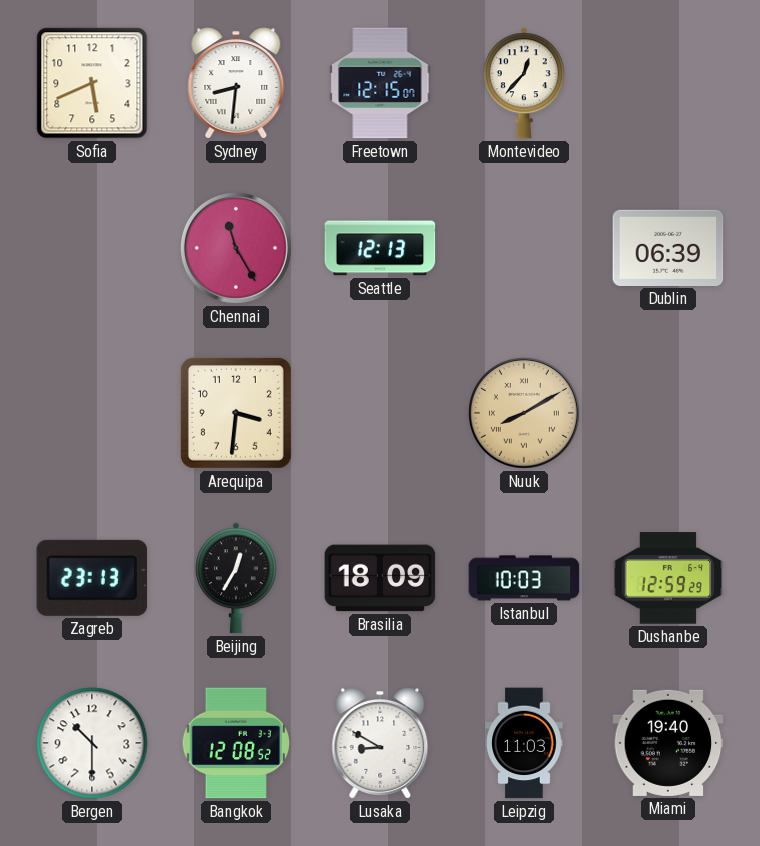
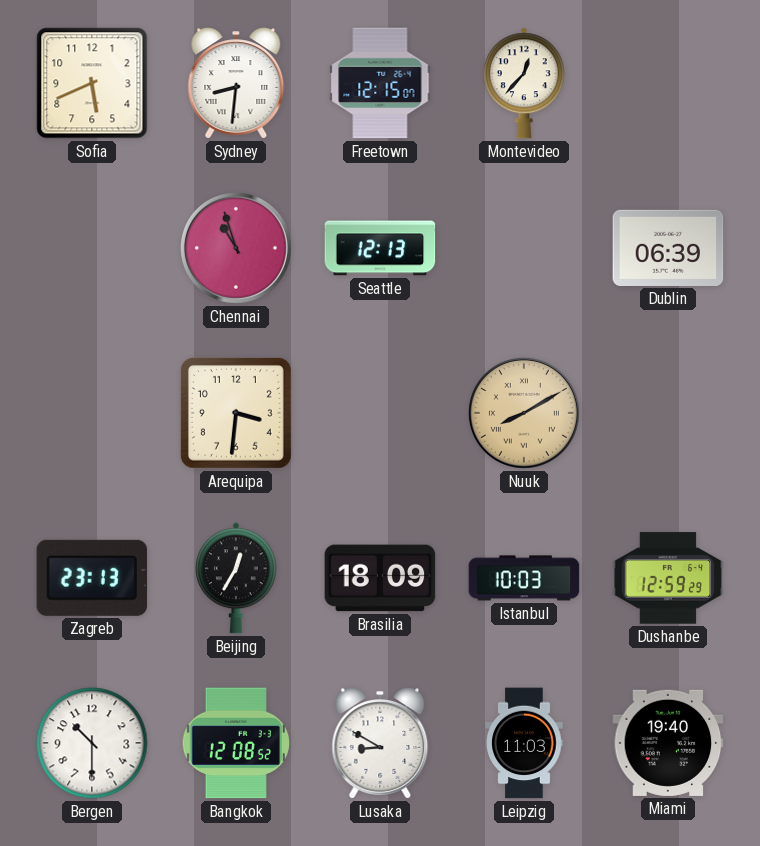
Chennai: 11:25 -> 10:57
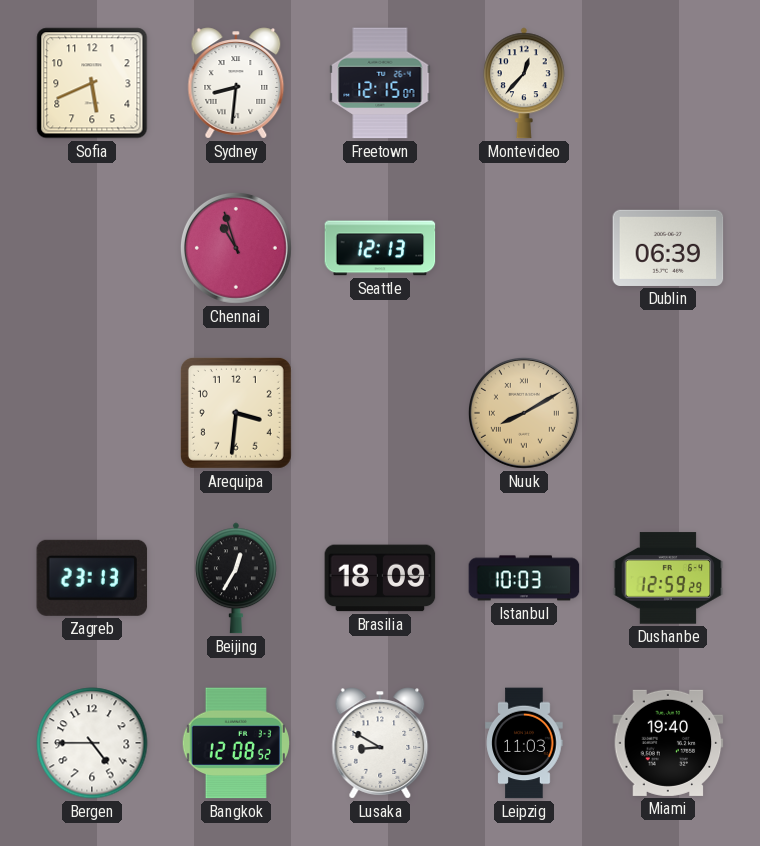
Bergen: 10:30 -> 4:45
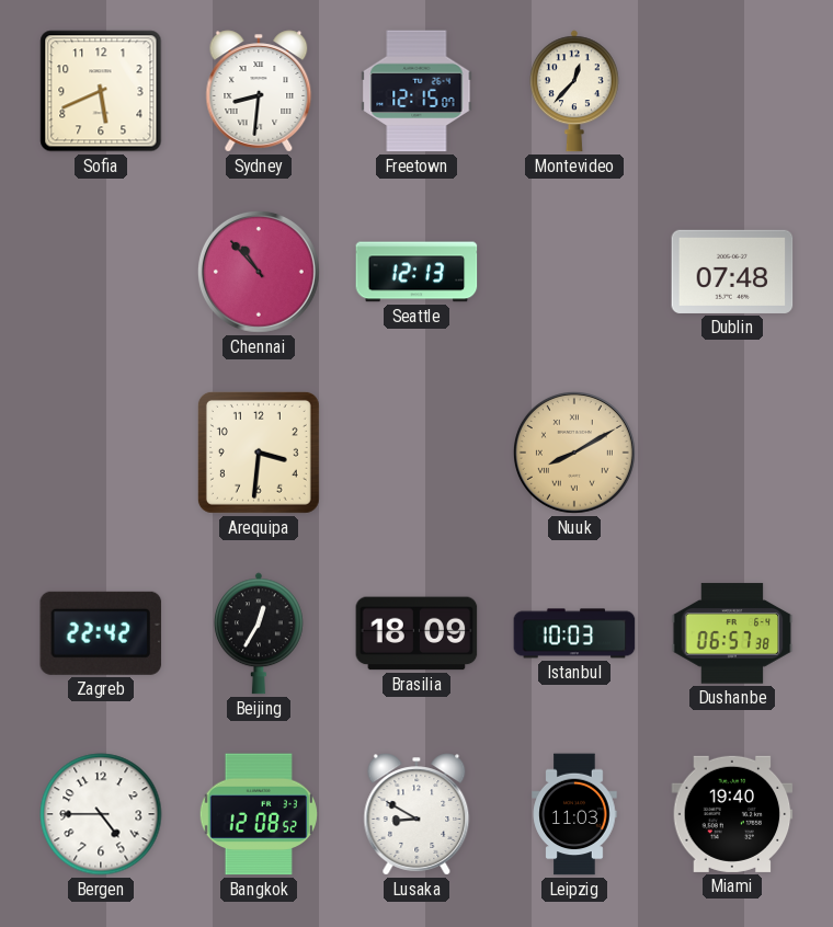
Chennai: 10:57 -> 10:53
Dublin: 06:39 -> 07:48
Zagreb: 23:13 -> 22:42
Dushanbe: 12:59 -> 06:57
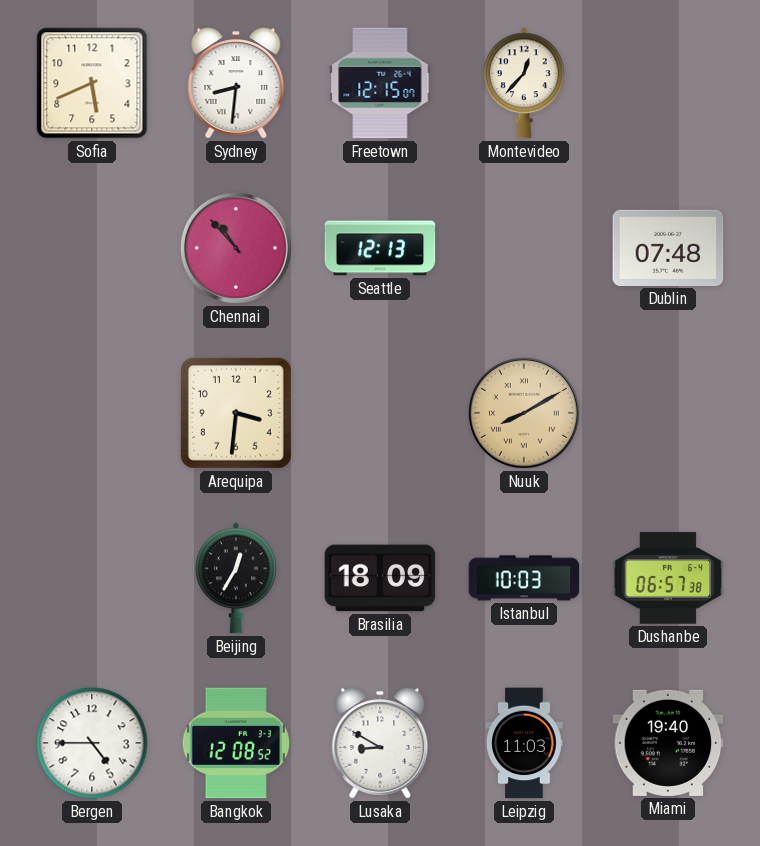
Zagreb: 22:42 -> none
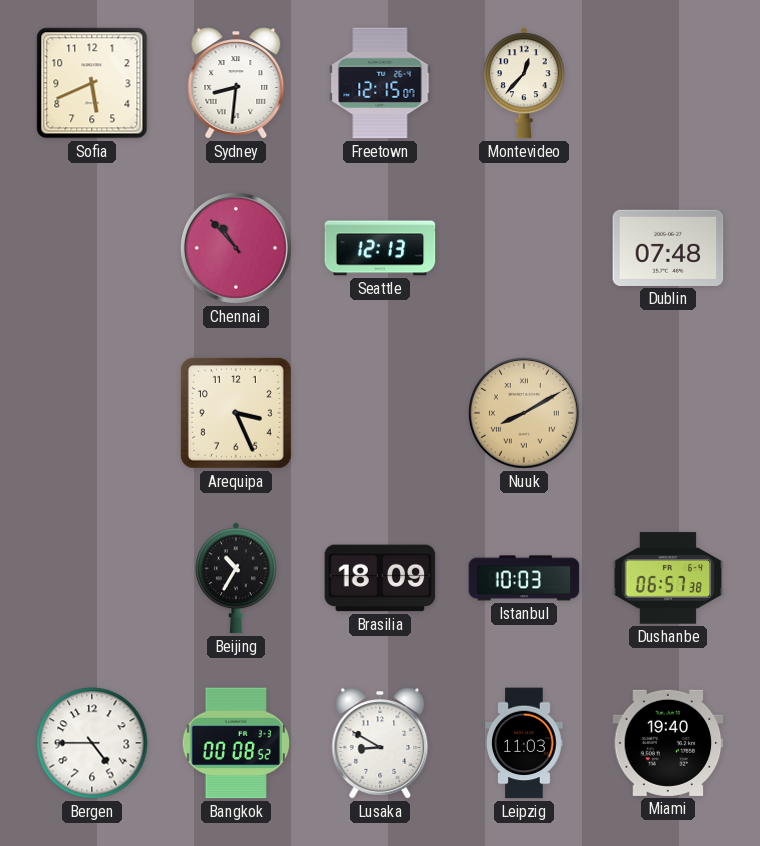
Arequipa: 3:31 -> 3:26
Beijing: 12:35 -> 10:35
Bangkok: 12:08 -> 00:08
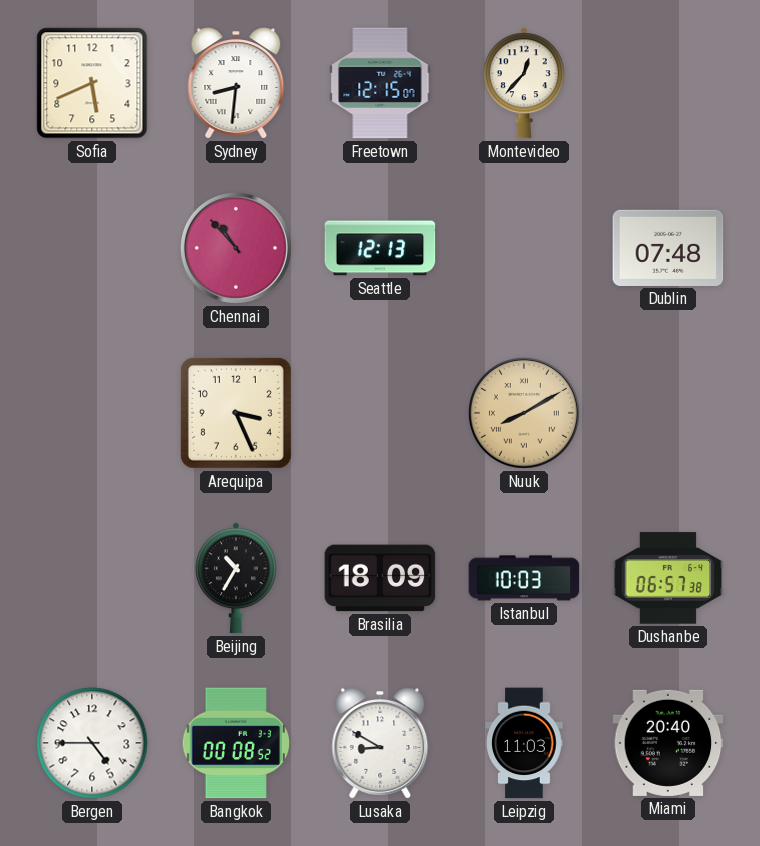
Miami: 19:40 -> 20:40
